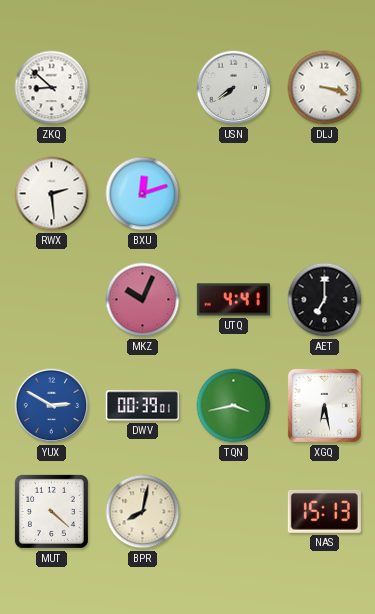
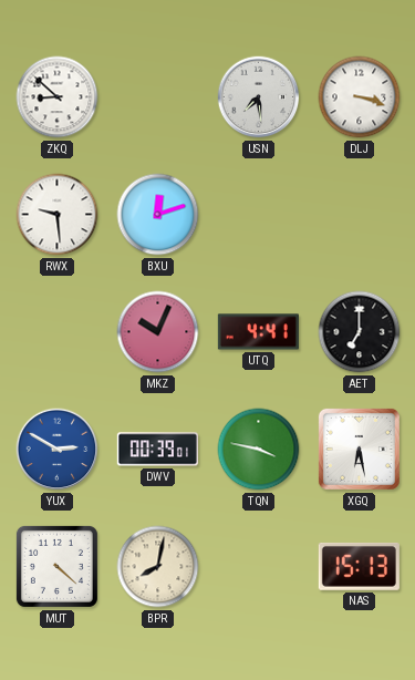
USN: 7:39 -> 7:29
RWX: 2:29 -> 9:29
TQN: 3:43 -> 3:47
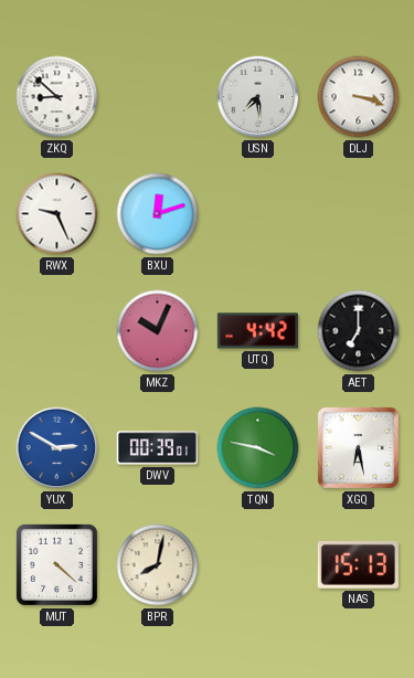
RWX: 9:29 -> 9:26
UTQ: 4:41 -> 4:42
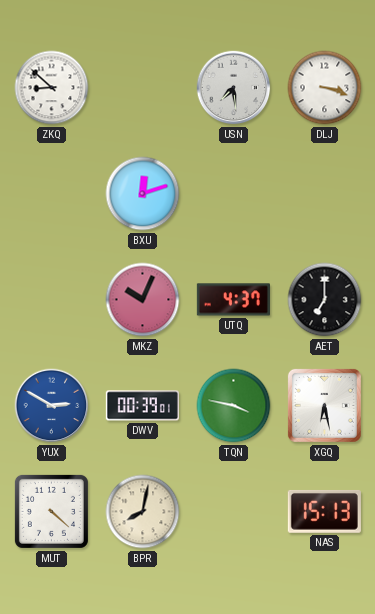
RWX: 9:26 -> none
UTQ: 4:42 -> 4:37
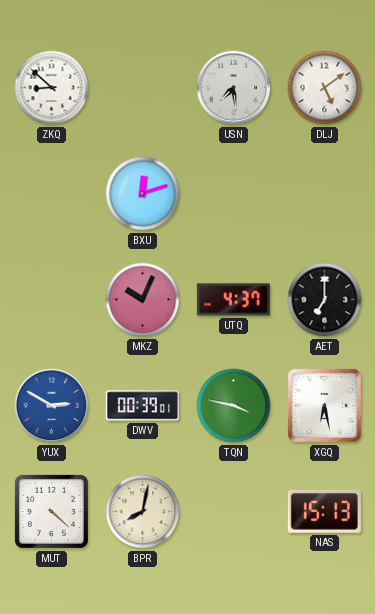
DLJ: 3:18 -> 5:09
